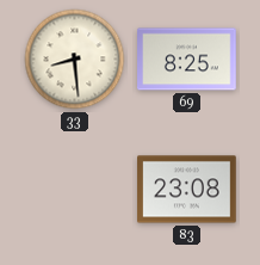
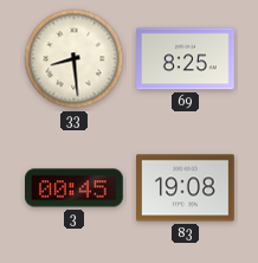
3: none -> 00:45
83: 23:08 -> 19:08
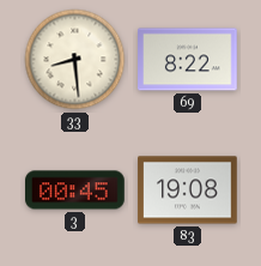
69: 8:25 -> 8:22
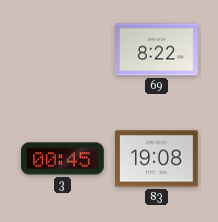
33: 8:29 -> none
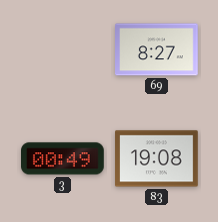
69: 8:22 -> 8:27
3: 00:45 -> 00:49
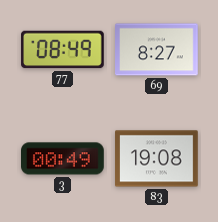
77: none -> 08:49
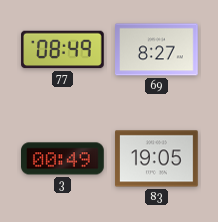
83: 19:08 -> 19:05
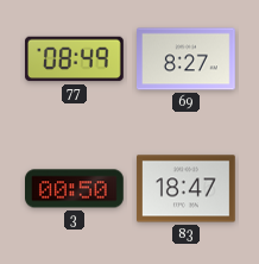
3: 00:49 -> 00:50
83: 19:05 -> 18:47
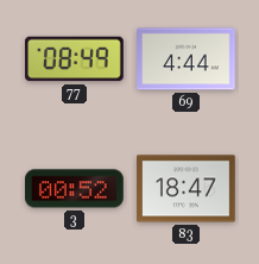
69: 8:27 -> 4:44
3: 00:50 -> 00:52
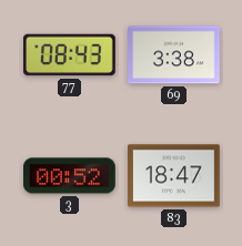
77: 08:49 -> 08:43
69: 4:44 -> 3:38
